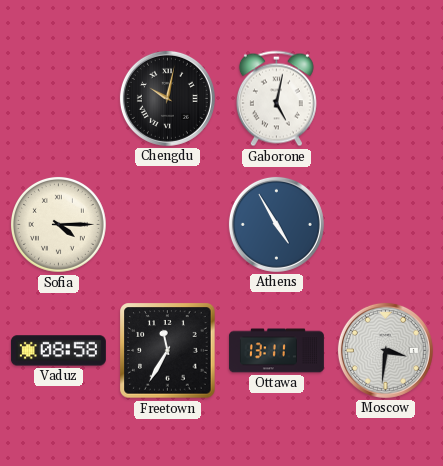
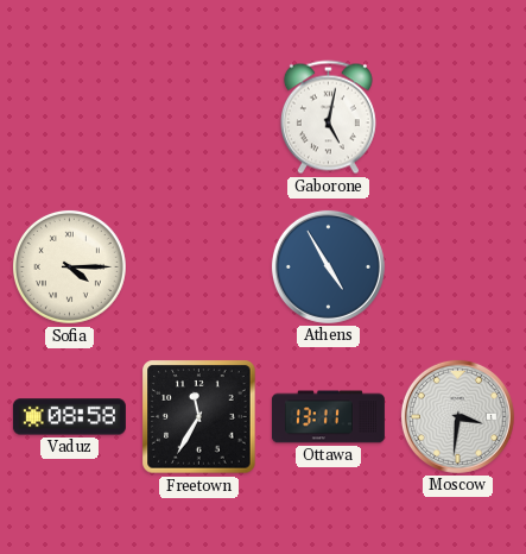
Chengdu: 10:02 -> none
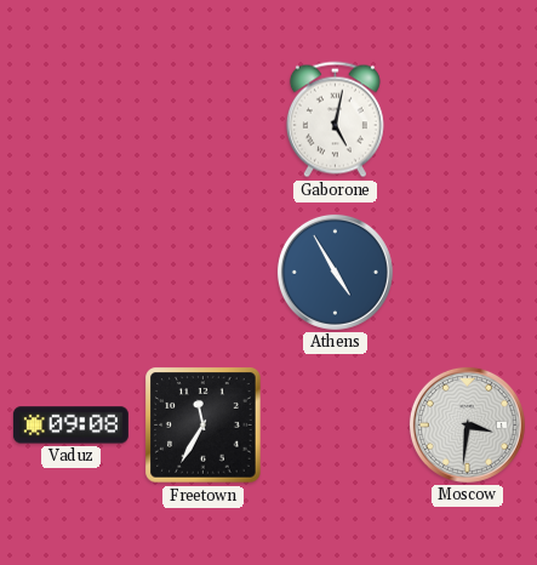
Sofia: 4:15 -> none
Vaduz: 08:58 -> 09:08
Ottawa: 13:11 -> none
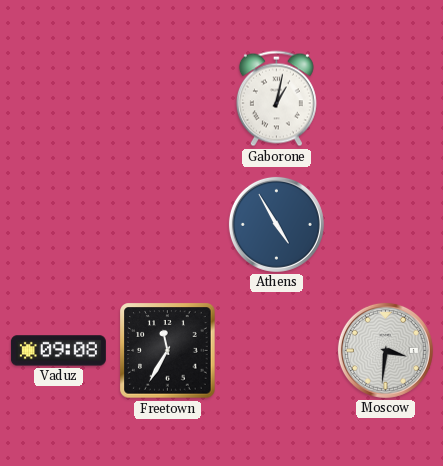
Gaborone: 5:02 -> 1:02
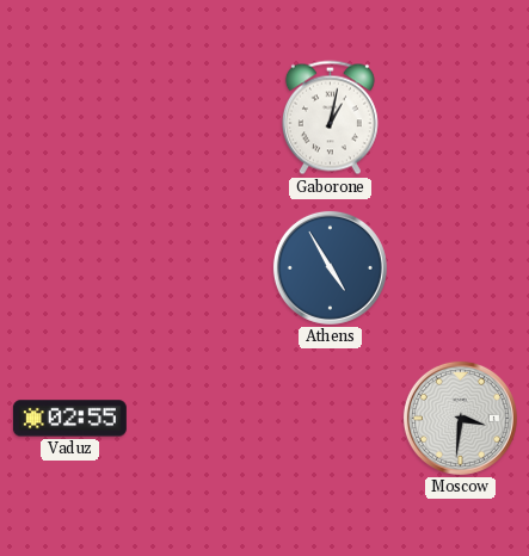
Vaduz: 09:08 -> 02:55
Freetown: 11:35 -> none
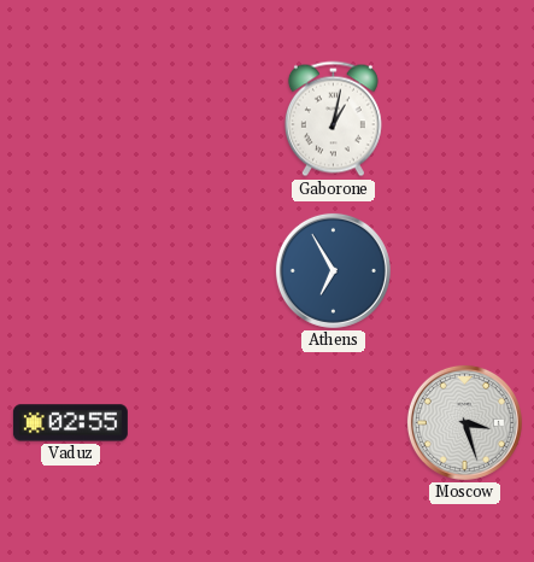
Athens: 4:55 -> 6:55
Moscow: 3:31 -> 3:27
